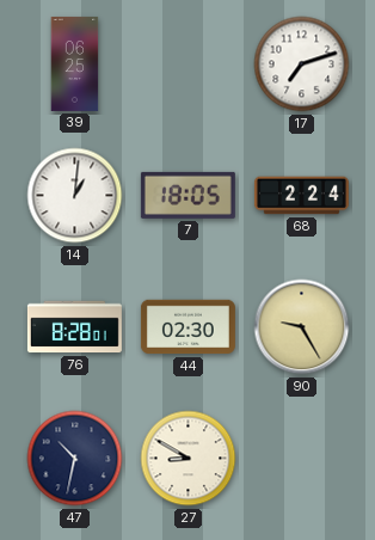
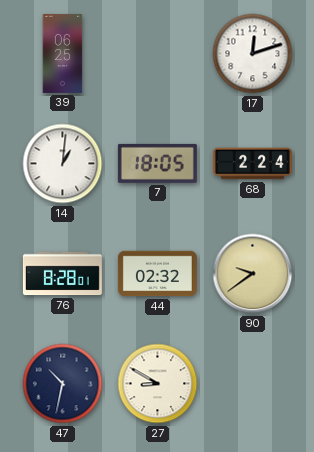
17: 7:12 -> 12:12
44: 02:30 -> 02:32
90: 9:25 -> 9:39
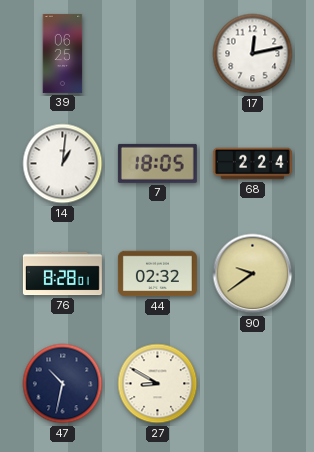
17: 12:12 -> 12:13
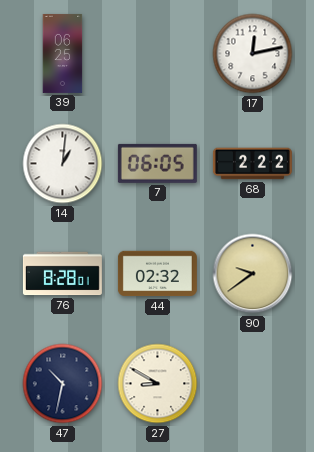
7: 18:05 -> 06:05
68: 2:24 -> 2:22
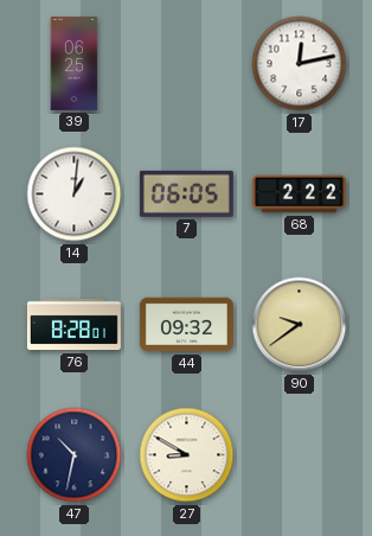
44: 02:32 -> 09:32
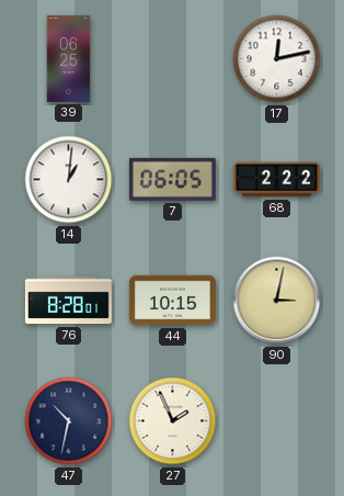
44: 09:32 -> 10:15
90: 9:39 -> 3:02
27: 8:50 -> 1:56
